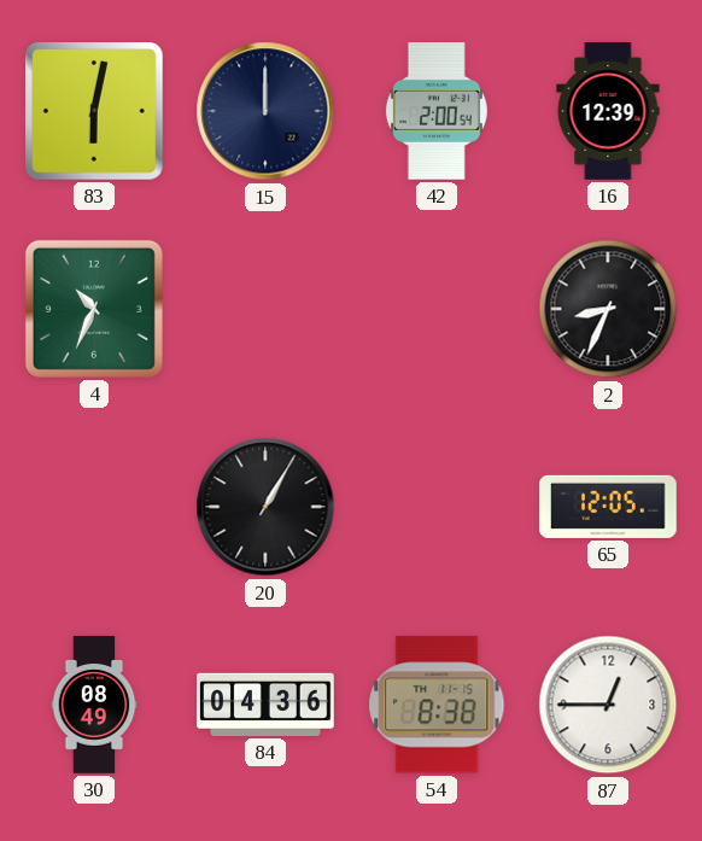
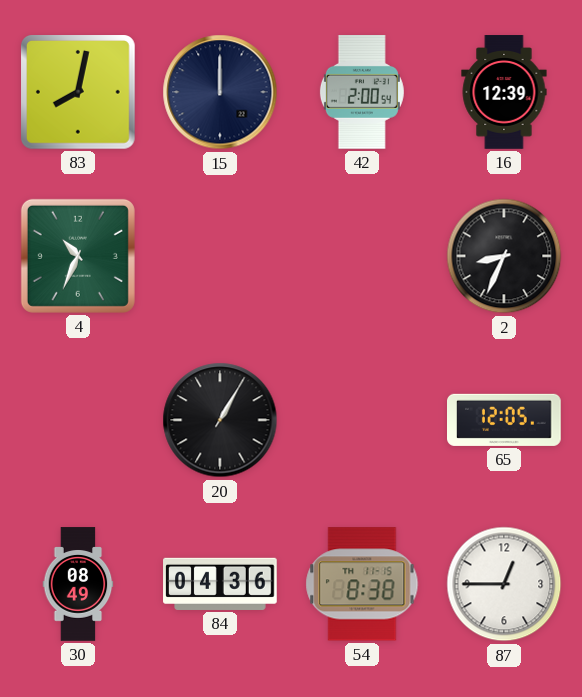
83: 6:02 -> 8:02
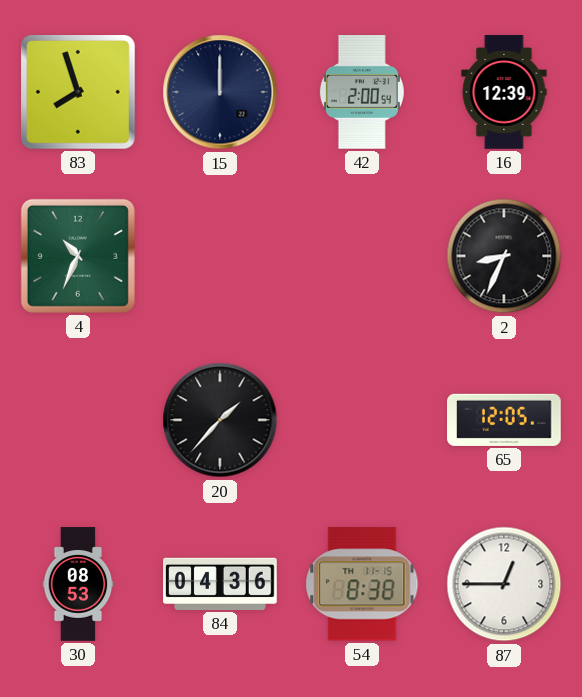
83: 8:02 -> 7:57
20: 1:05 -> 1:37
30: 08:49 -> 08:53
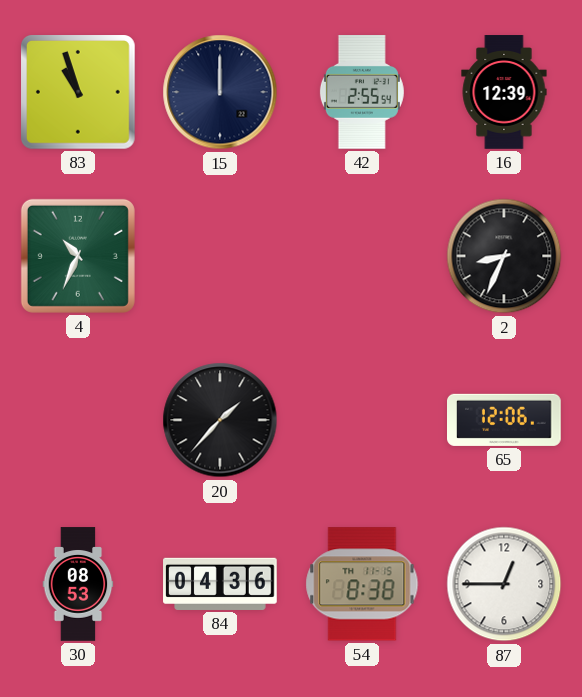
83: 7:57 -> 10:57
42: 2:00 -> 2:55
65: 12:05 -> 12:06
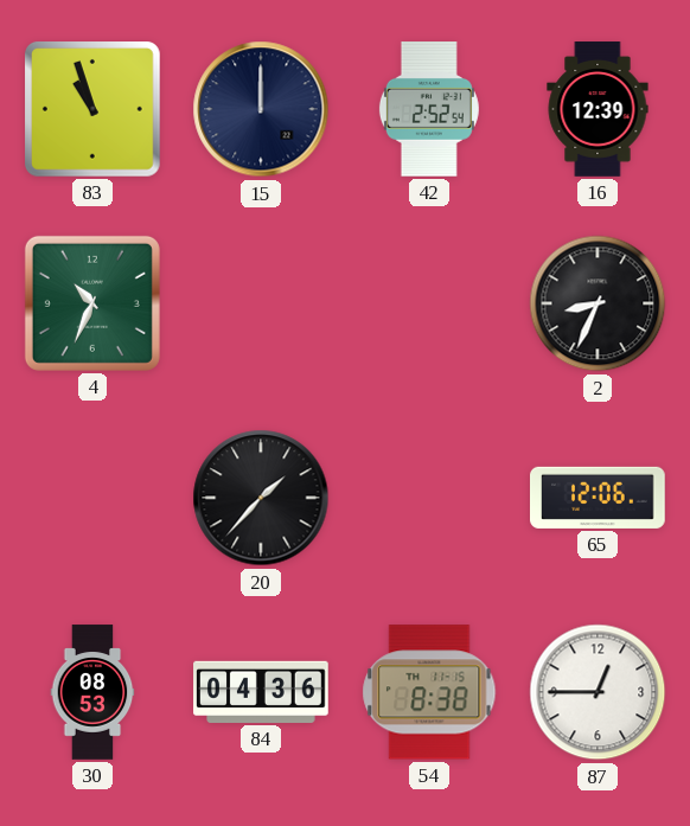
42: 2:55 -> 2:52
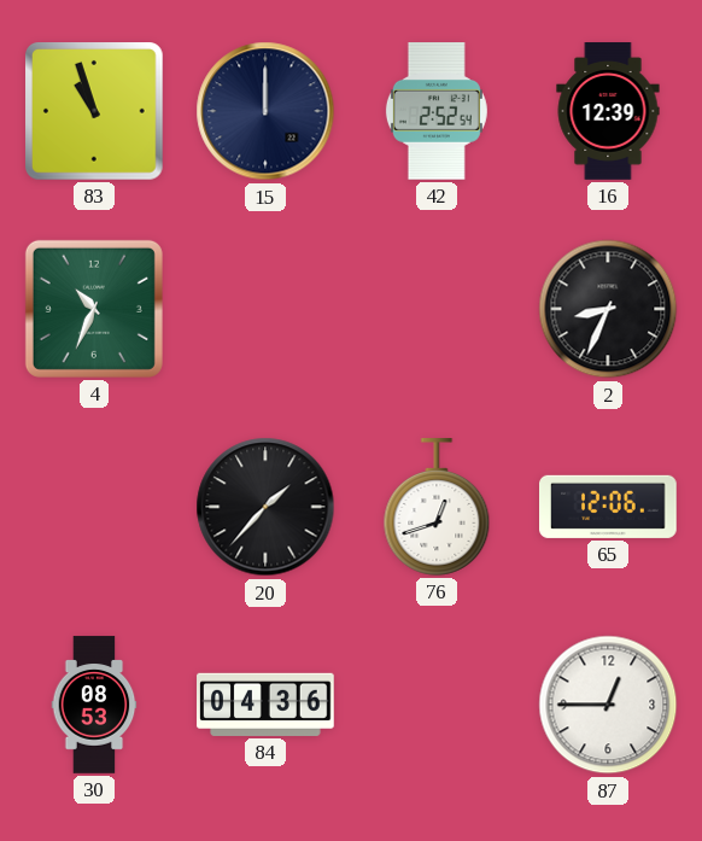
76: none -> 12:42
54: 8:38 -> none
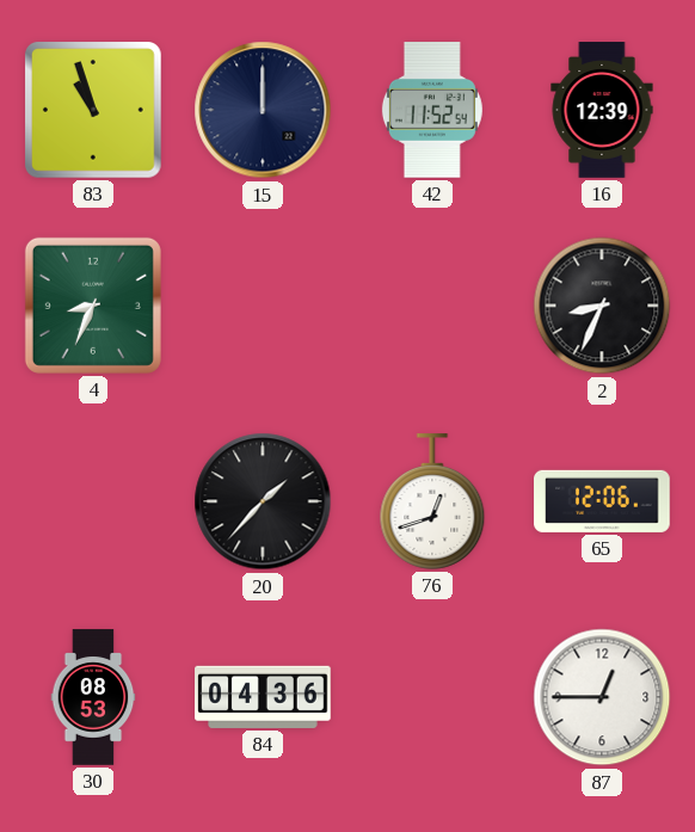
42: 2:52 -> 11:52
4: 10:34 -> 8:34
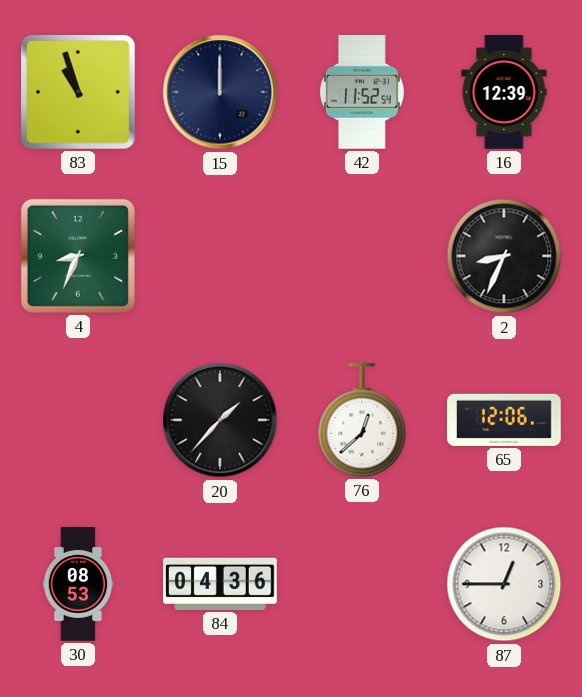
76: 12:42 -> 12:38
